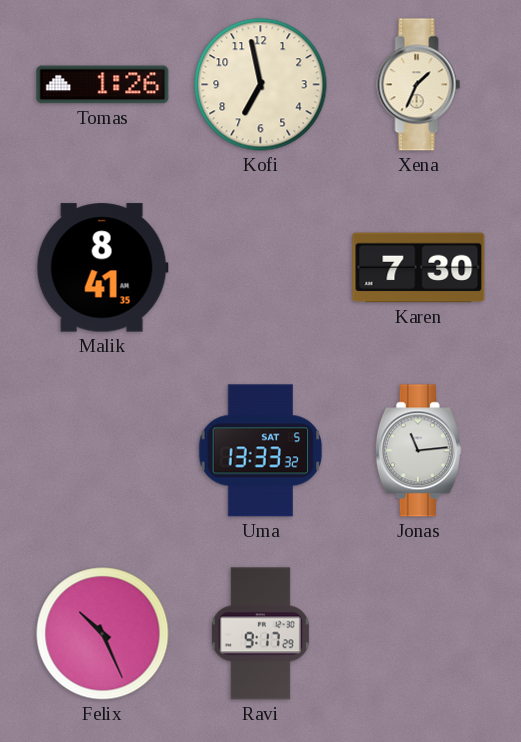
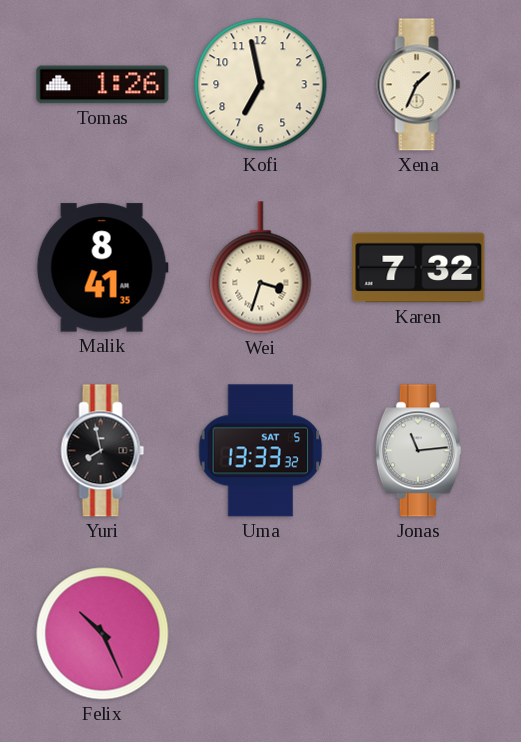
Wei: none -> 3:33
Karen: 7:30 -> 7:32
Yuri: none -> 7:58
Ravi: 9:17 -> none
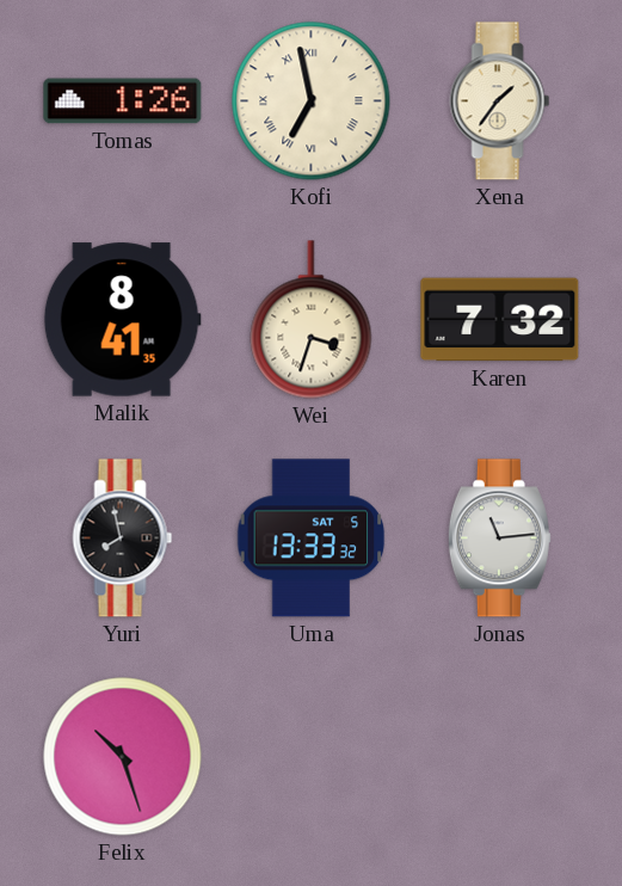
Kofi numerals: Arabic -> Roman
Xena: 1:34 -> 1:36
Felix: 10:26 -> 10:27
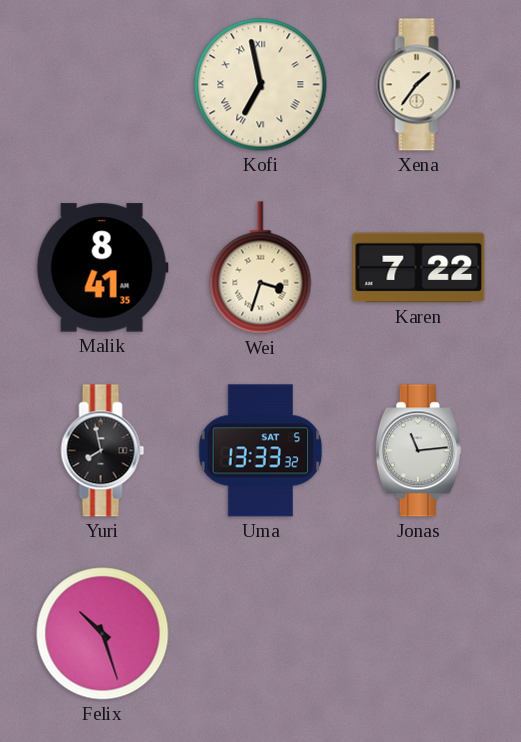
Tomas: 1:26 -> none
Karen: 7:32 -> 7:22
